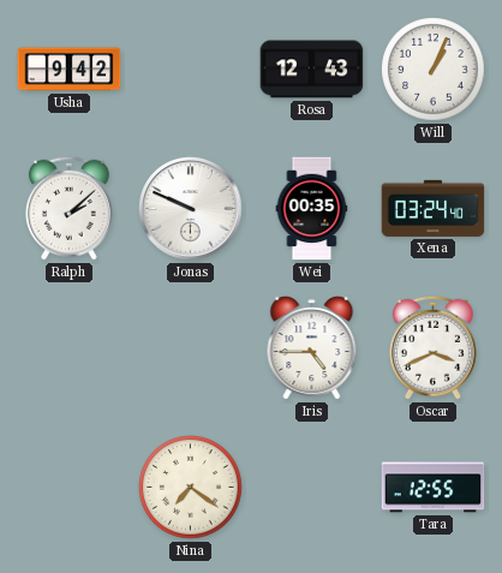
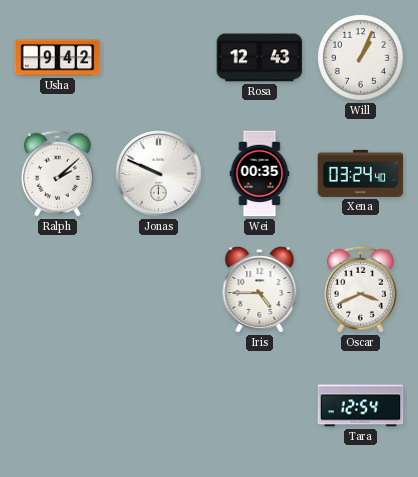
Nina: 7:21 -> none
Tara: 12:55 -> 12:54
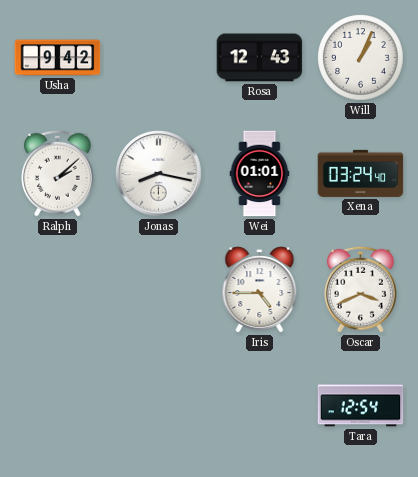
Jonas: 9:49 -> 8:17
Wei: 00:35 -> 01:01
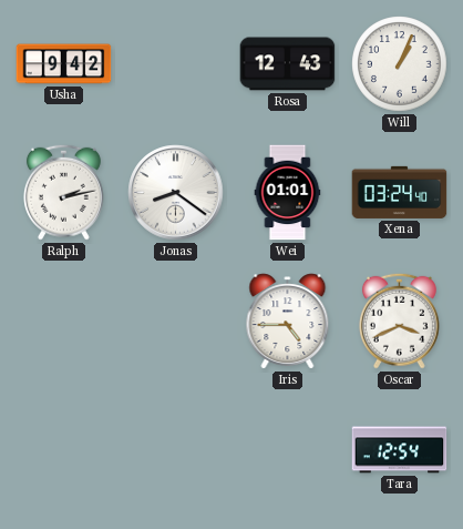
Ralph: 2:08 -> 2:13
Jonas: 8:17 -> 8:21
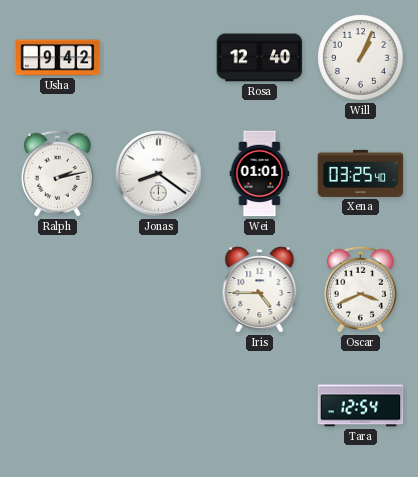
Rosa: 12:43 -> 12:40
Xena: 03:24 -> 03:25
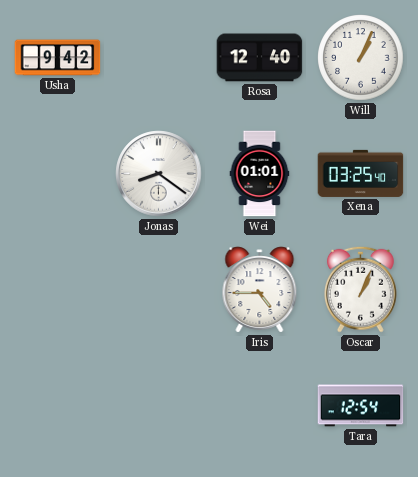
Ralph: 2:13 -> none
Oscar: 3:41 -> 1:04
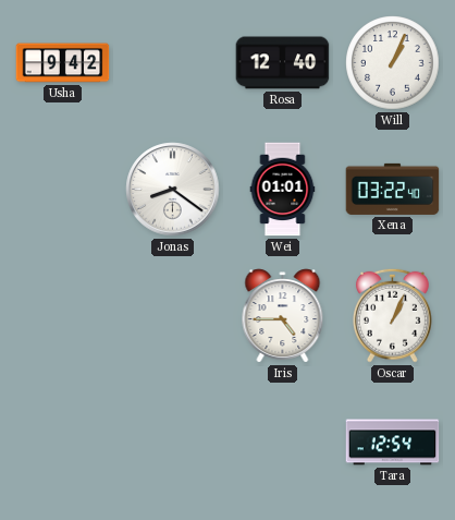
Xena: 03:25 -> 03:22
